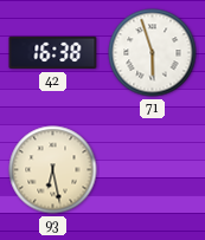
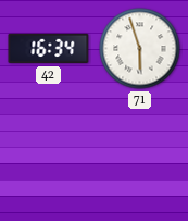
42: 16:38 -> 16:34
93: 6:28 -> none
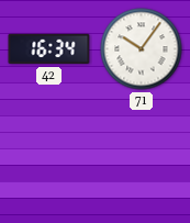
71: 5:57 -> 10:06
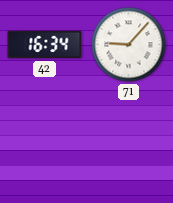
71: 10:06 -> 9:07
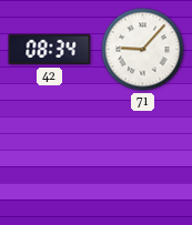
42: 16:34 -> 08:34
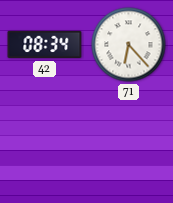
71: 9:07 -> 6:23
